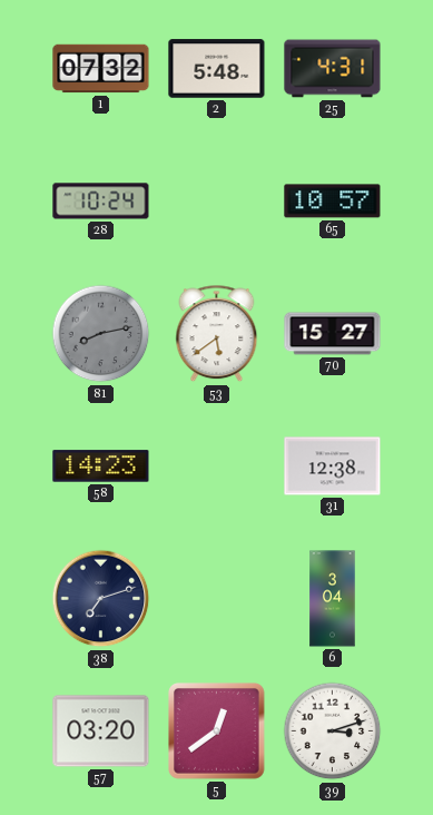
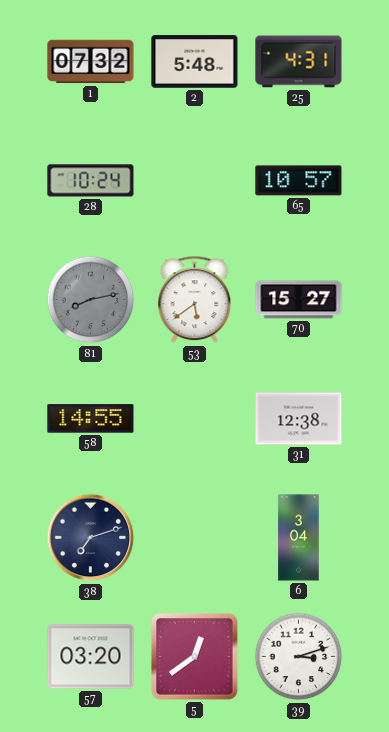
58: 14:23 -> 14:55
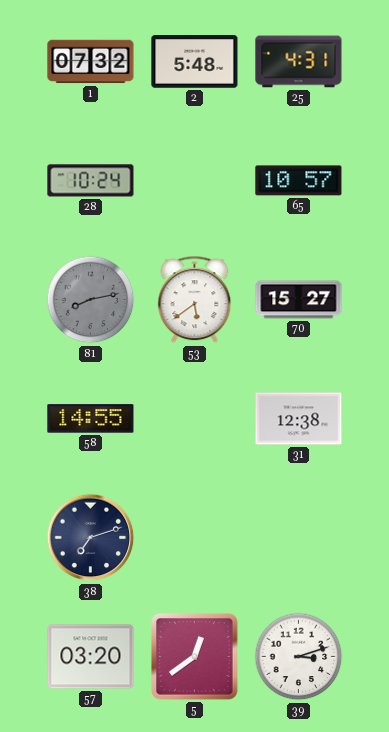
6: 3:04 -> none
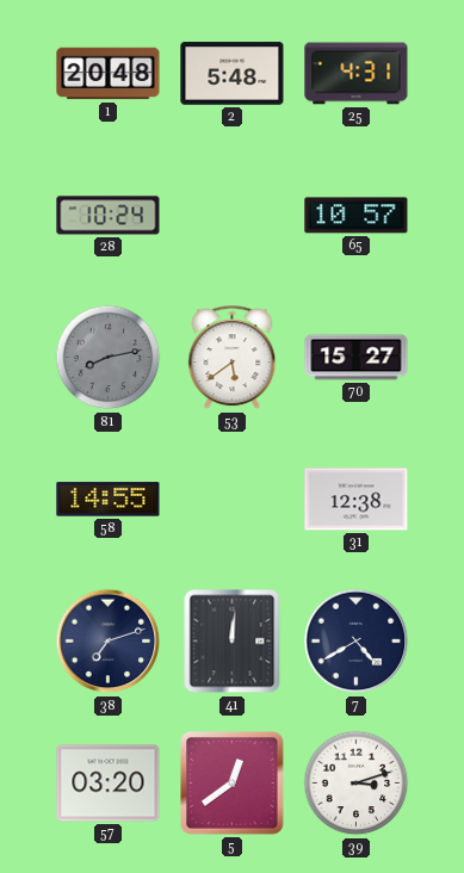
1: 07:32 -> 20:48
41: none -> 12:01
7: none -> 4:40
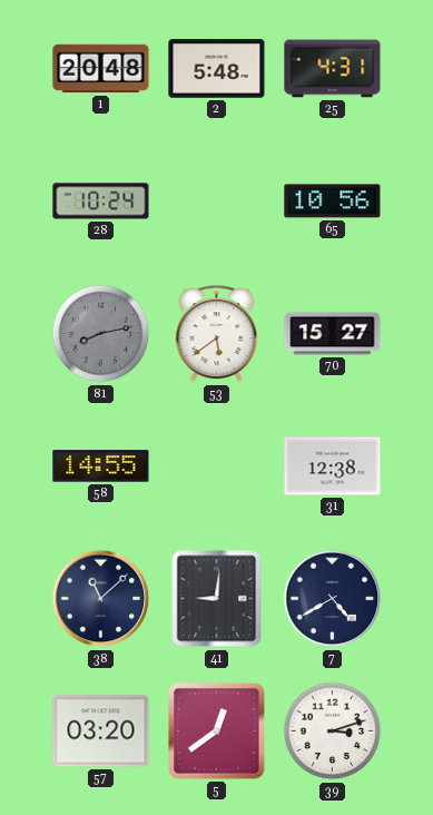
65: 10:57 -> 10:56
38: 7:12 -> 11:08
41: 12:01 -> 9:01
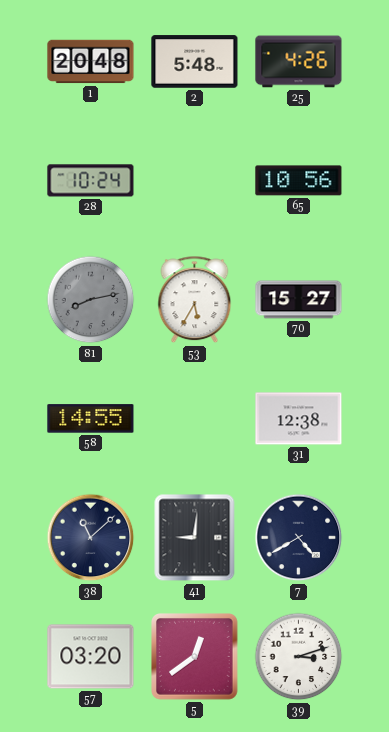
25: 4:31 -> 4:26
53: 5:39 -> 5:35
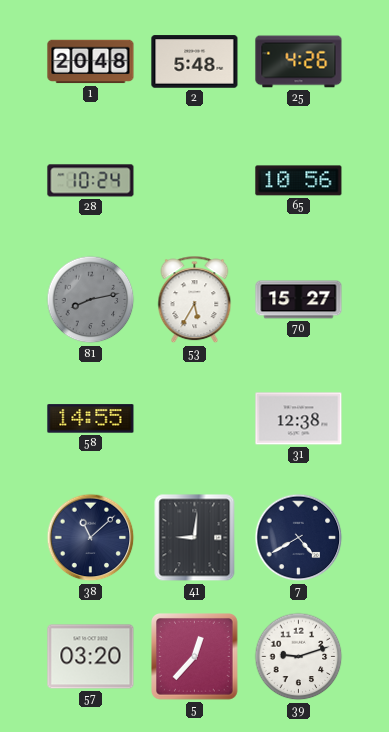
5: 12:39 -> 12:37
39: 3:12 -> 9:12
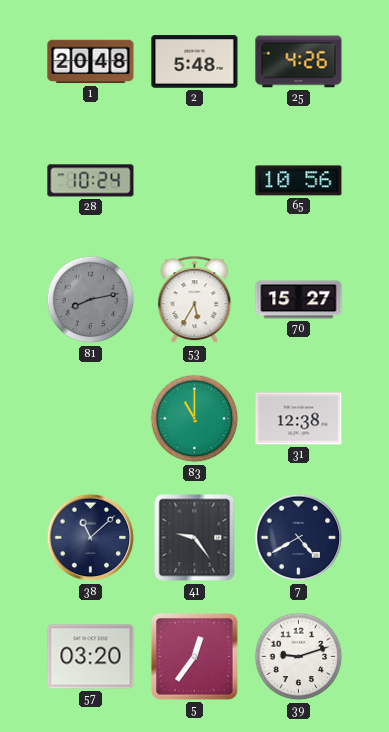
58: 14:55 -> none
83: none -> 11:00
41: 9:01 -> 9:24
5: 12:37 -> 12:36
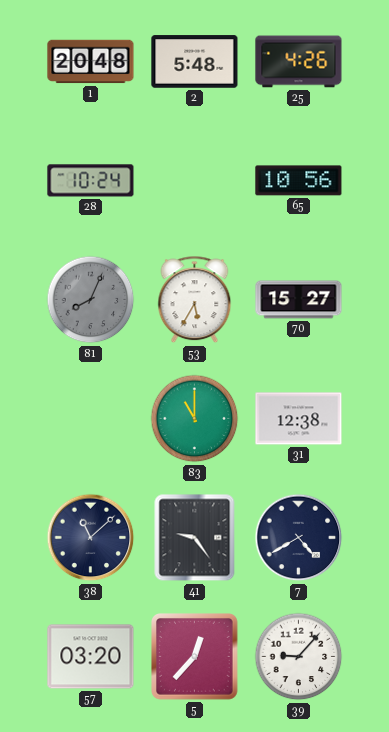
81: 8:13 -> 8:04
5: 12:36 -> 12:37
39: 9:12 -> 9:07
